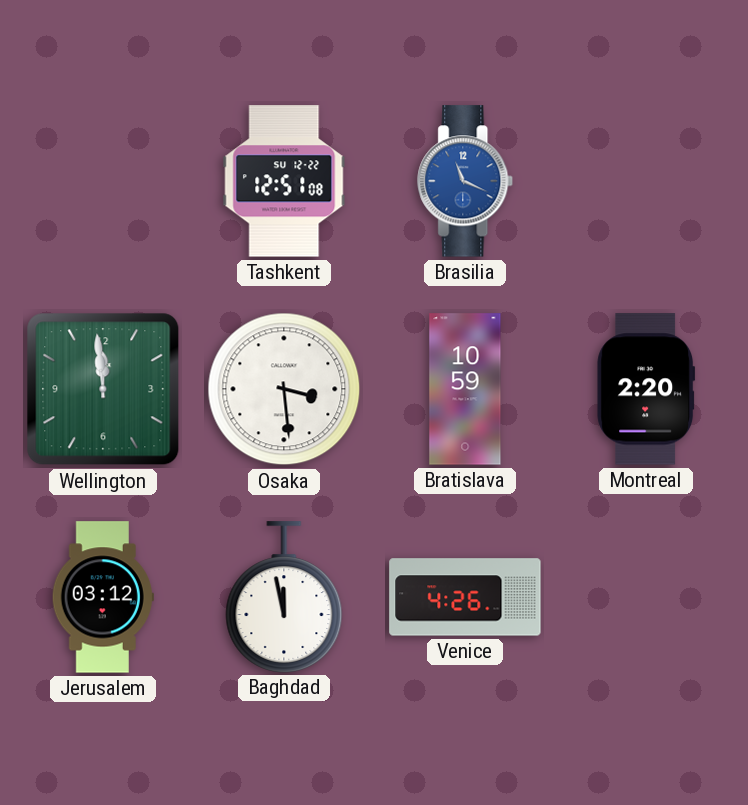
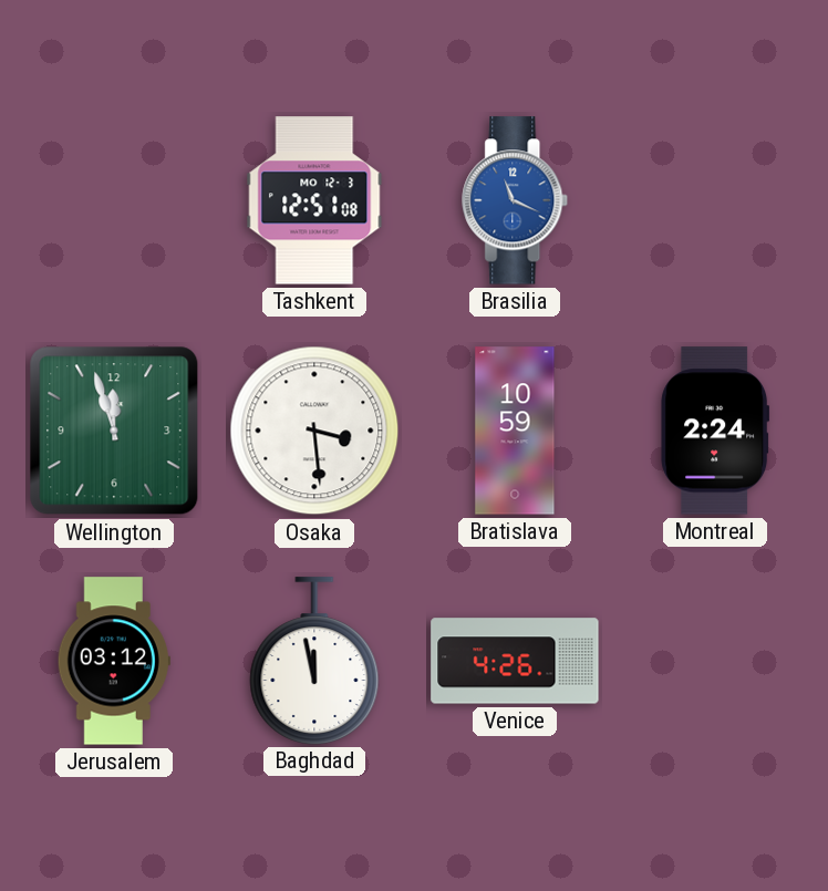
Tashkent date: SU 12-22 -> MO 12-3
Wellington: 11:59 -> 11:57
Montreal: 2:20 -> 2:24
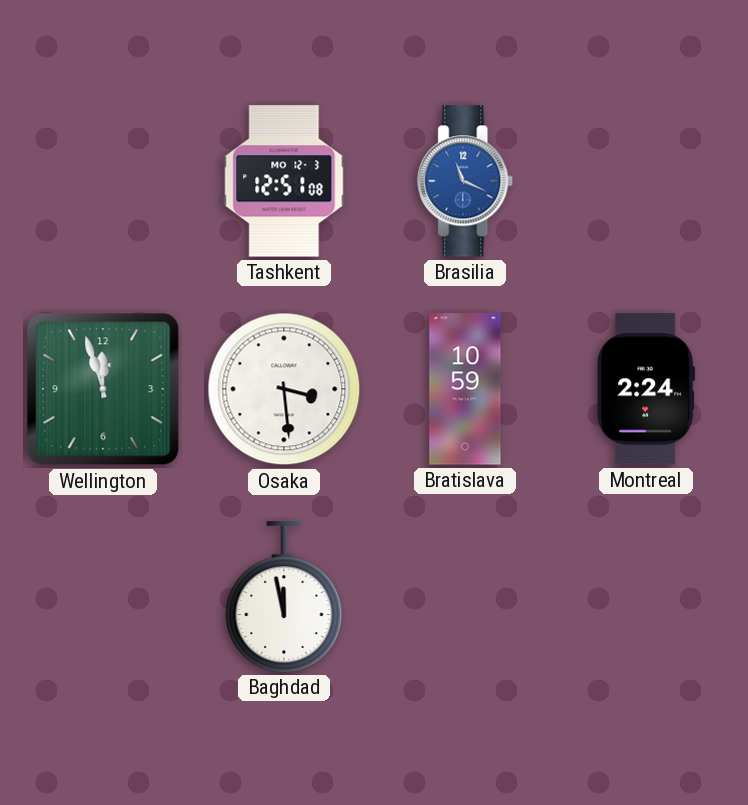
Jerusalem: 03:12 -> none
Venice: 4:26 -> none
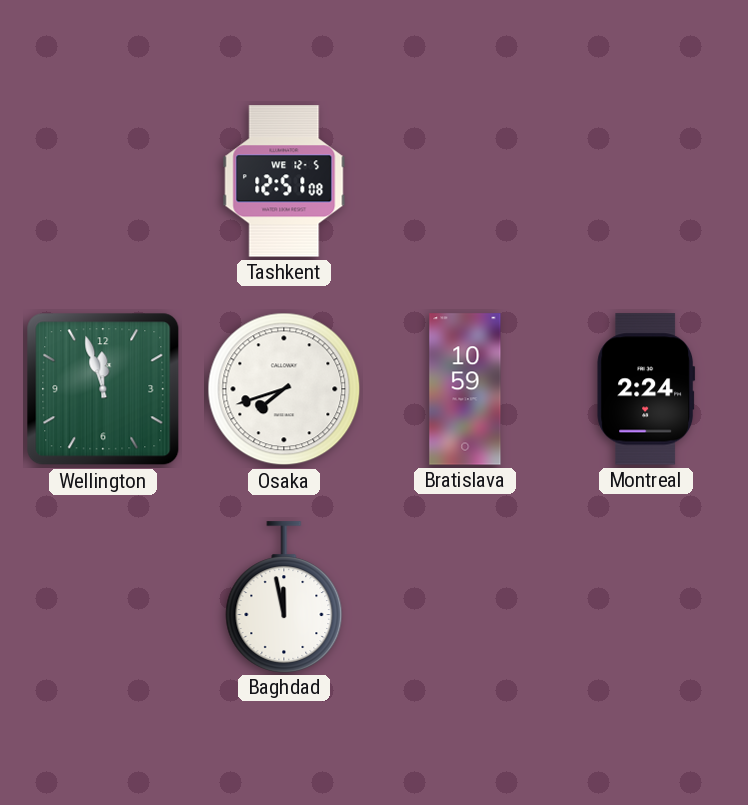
Tashkent date: MO 12-3 -> WE 12-5
Brasilia: 11:19 -> none
Osaka: 3:29 -> 7:42
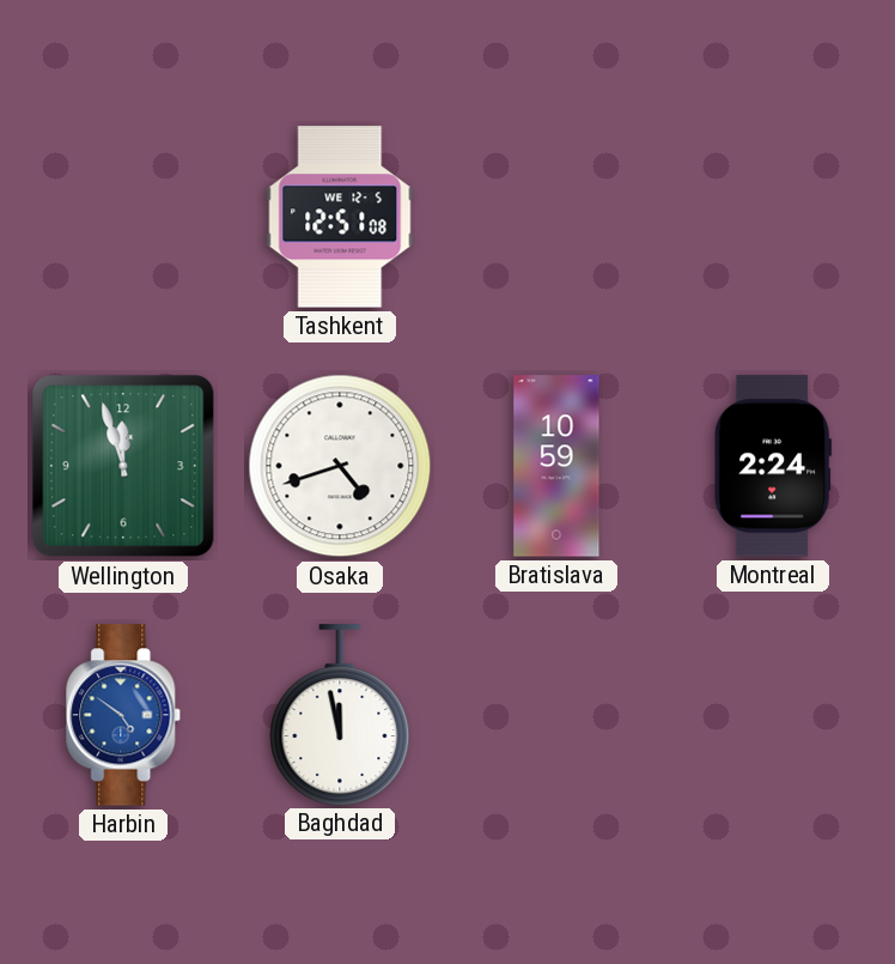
Osaka: 7:42 -> 4:42
Harbin: none -> 4:51
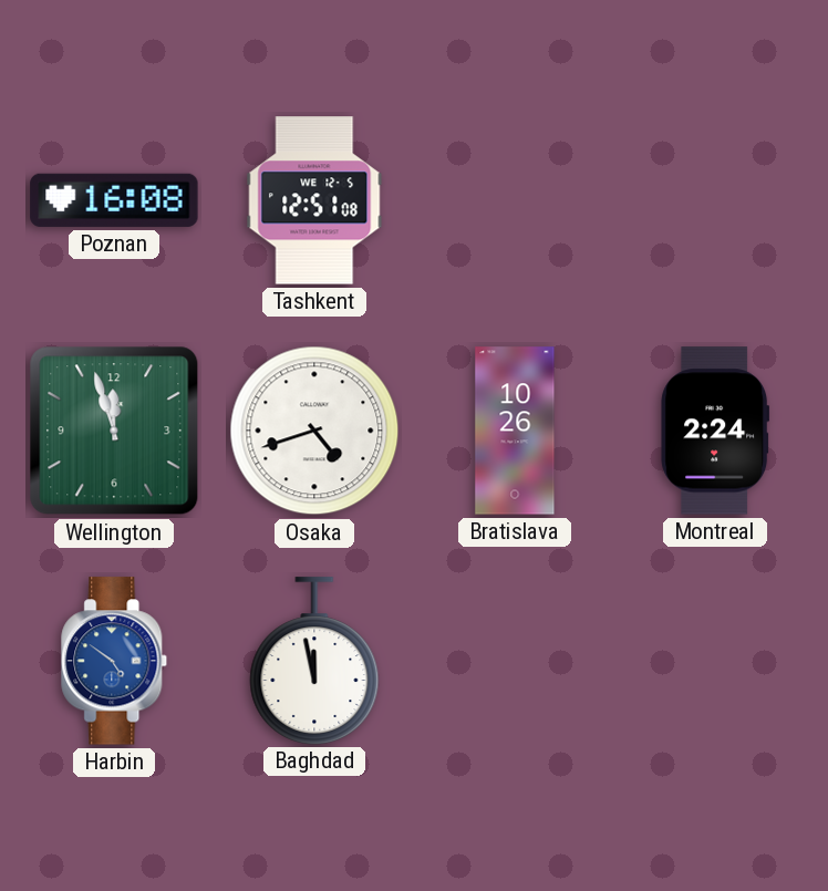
Poznan: none -> 16:08
Bratislava: 10:59 -> 10:26
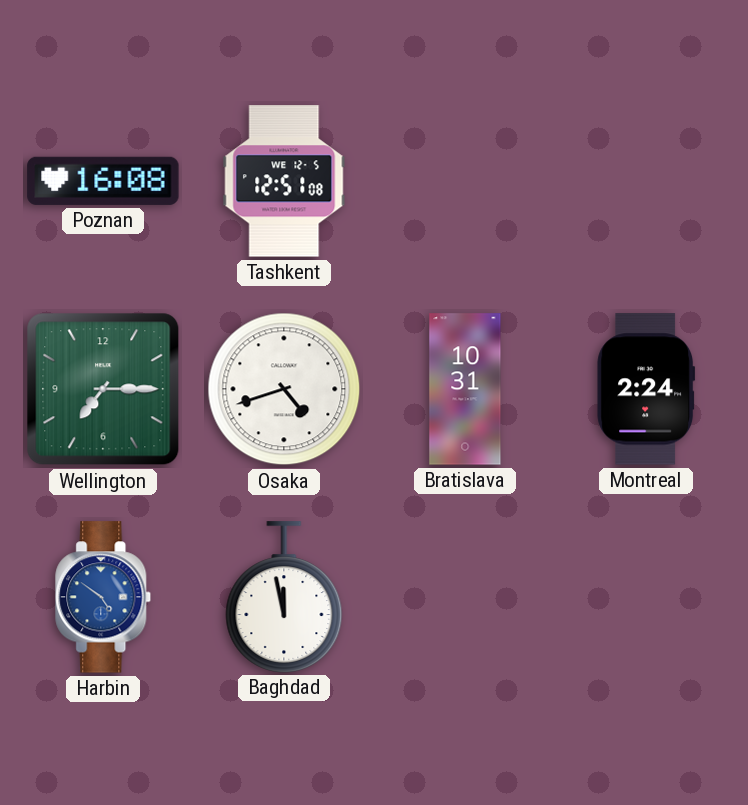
Wellington: 11:57 -> 7:15
Bratislava: 10:26 -> 10:31
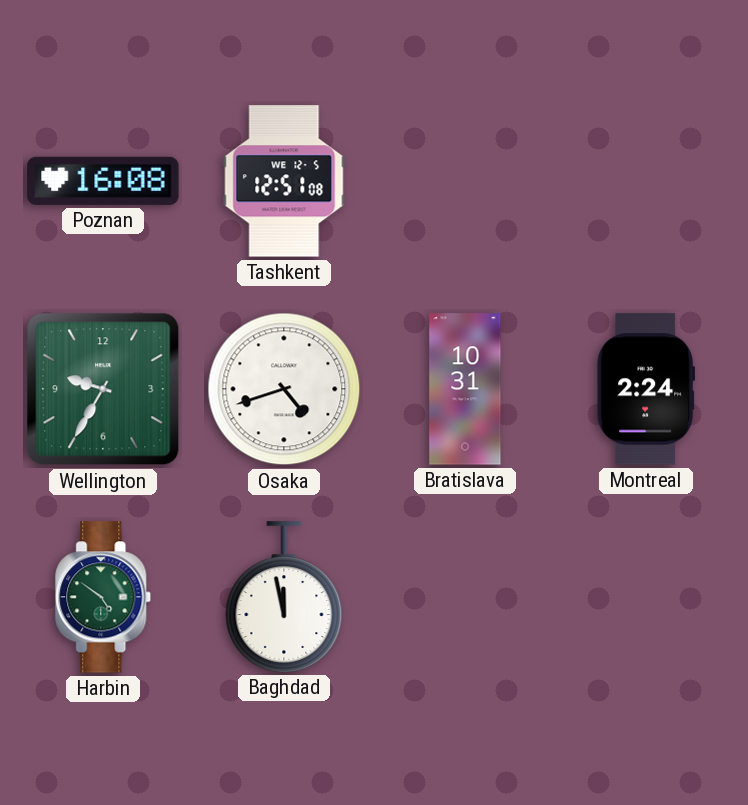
Wellington: 7:15 -> 9:35
Harbin dial: blue -> green
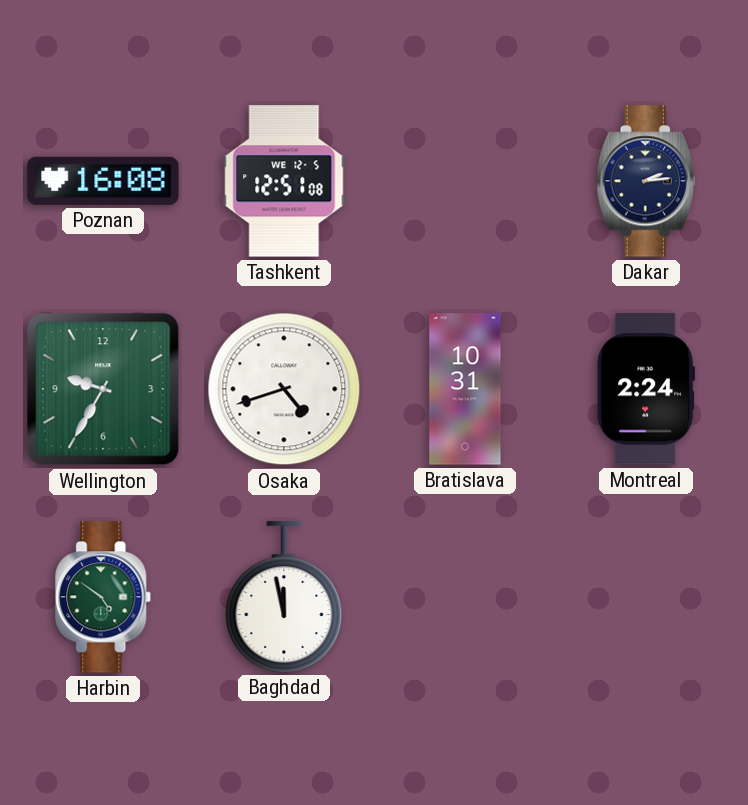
Dakar: none -> 2:14
